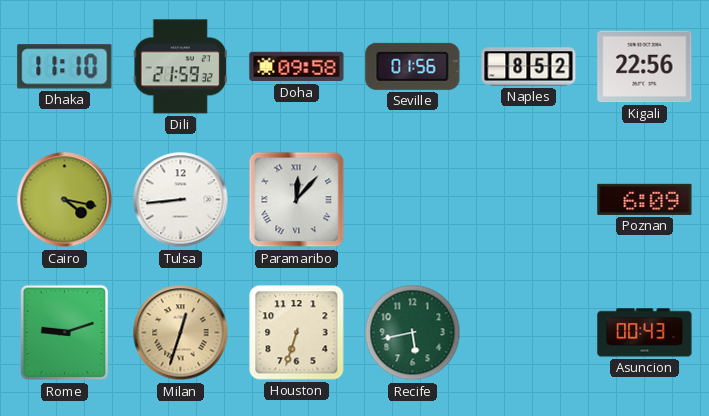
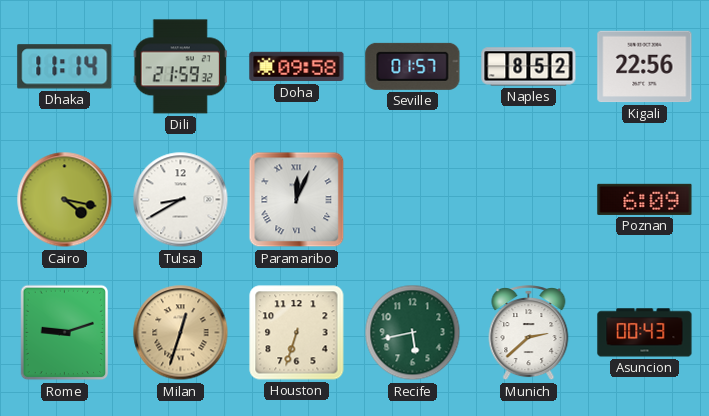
Dhaka: 11:10 -> 11:14
Seville: 01:56 -> 01:57
Tulsa: 8:44 -> 8:40
Paramaribo: 12:07 -> 12:04
Munich: none -> 2:38
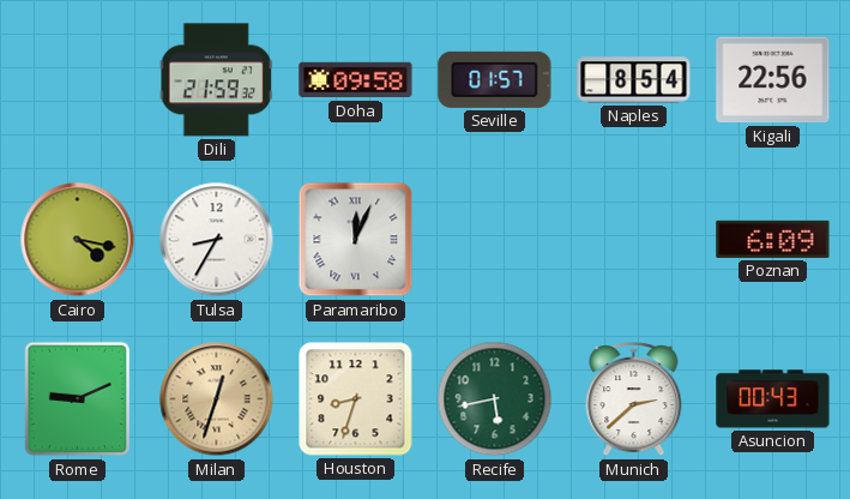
Dhaka: 11:14 -> none
Naples: 8:52 -> 8:54
Tulsa: 8:40 -> 8:35
Rome: 9:12 -> 9:11
Houston: 6:33 -> 8:33
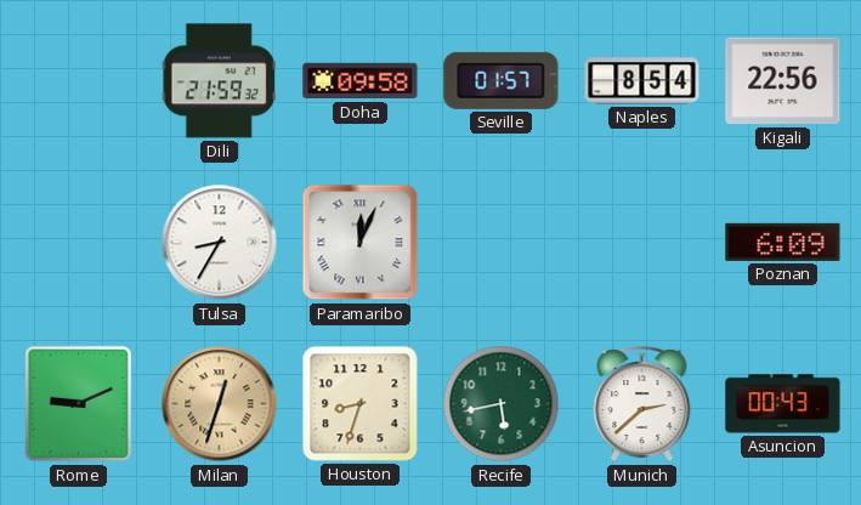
Cairo: 4:17 -> none
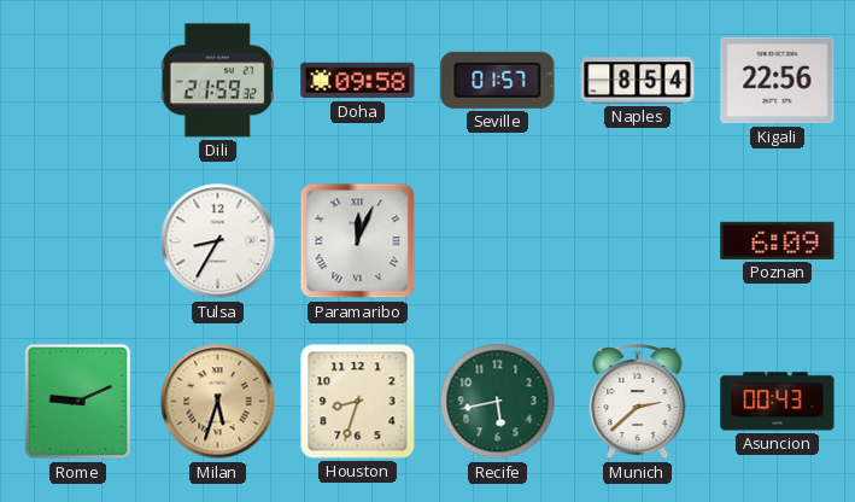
Milan: 12:33 -> 5:33
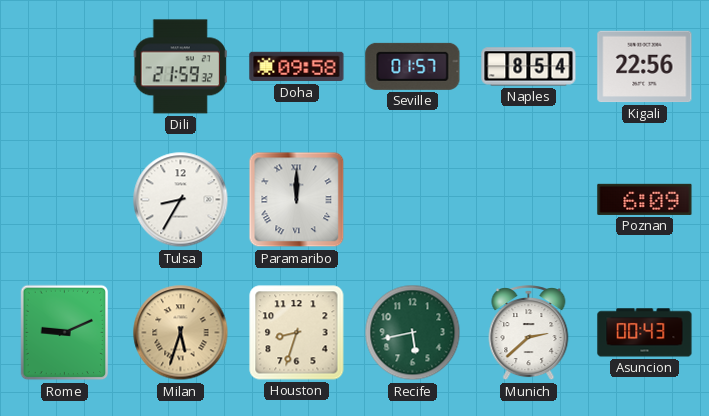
Paramaribo: 12:04 -> 12:00
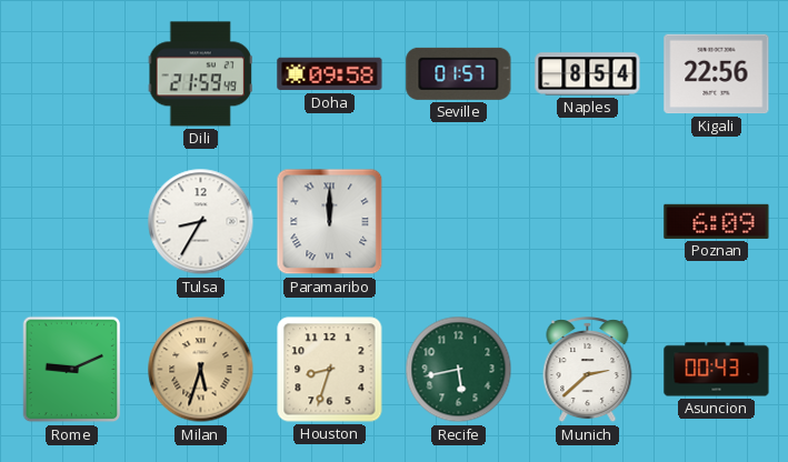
Dili: 21:59:32 -> 21:59:49
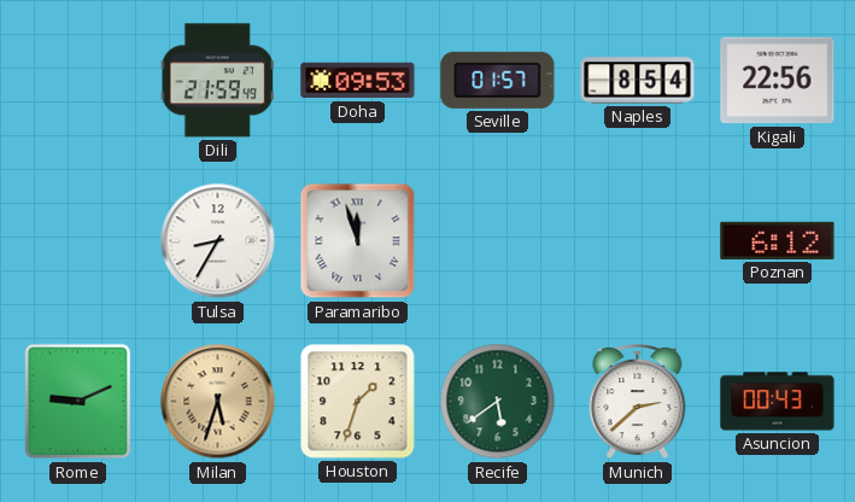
Doha: 09:58 -> 09:53
Paramaribo: 12:00 -> 11:57
Poznan: 6:09 -> 6:12
Houston: 8:33 -> 1:33
Recife: 5:43 -> 5:39
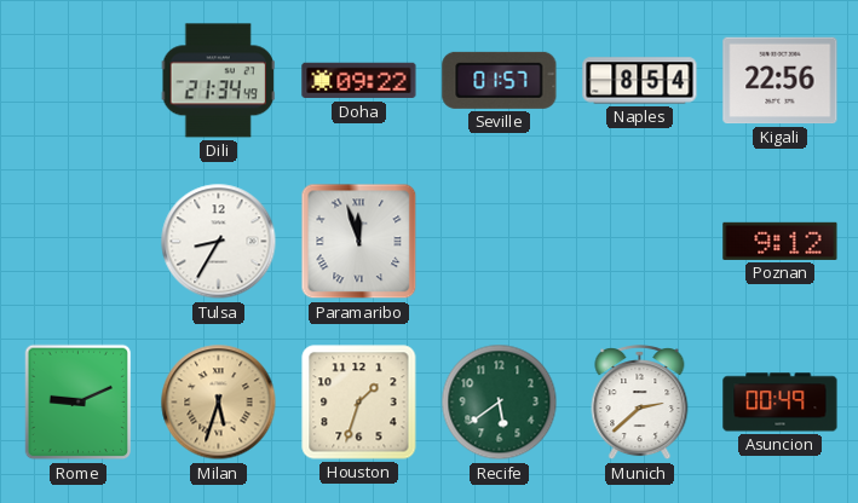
Dili: 21:59 -> 21:34
Doha: 09:53 -> 09:22
Poznan: 6:12 -> 9:12
Asuncion: 00:43 -> 00:49
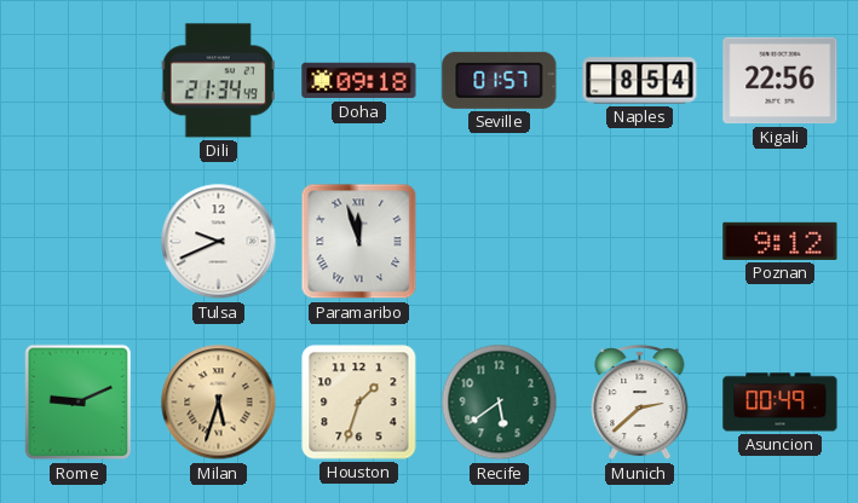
Doha: 09:22 -> 09:18
Tulsa: 8:35 -> 9:41
